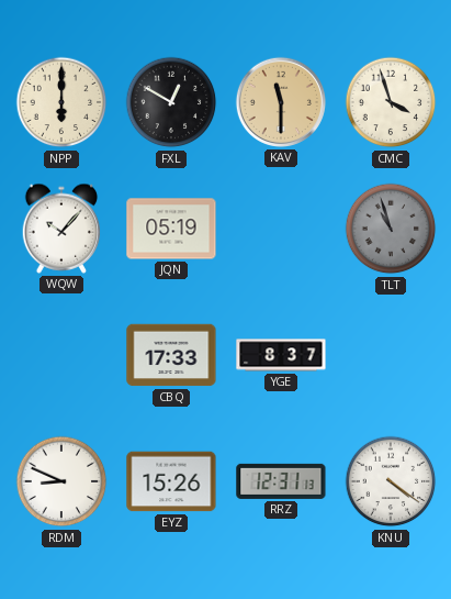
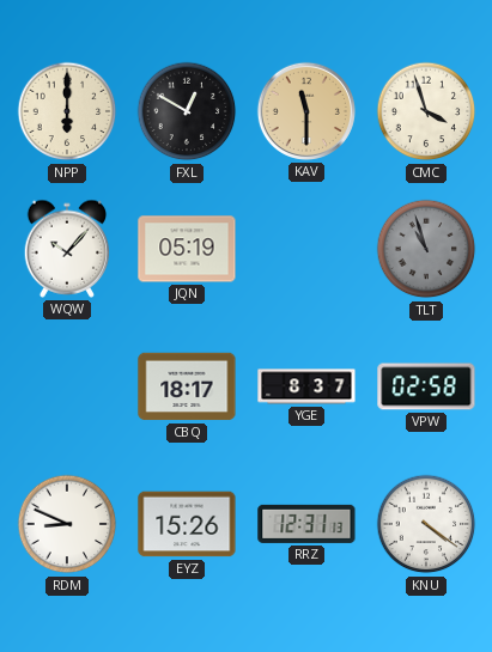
CBQ: 17:33 -> 18:17
VPW: none -> 02:58
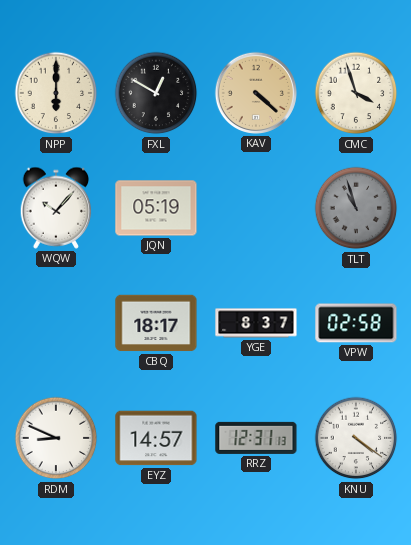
KAV: 11:30 -> 4:22
EYZ: 15:26 -> 14:57
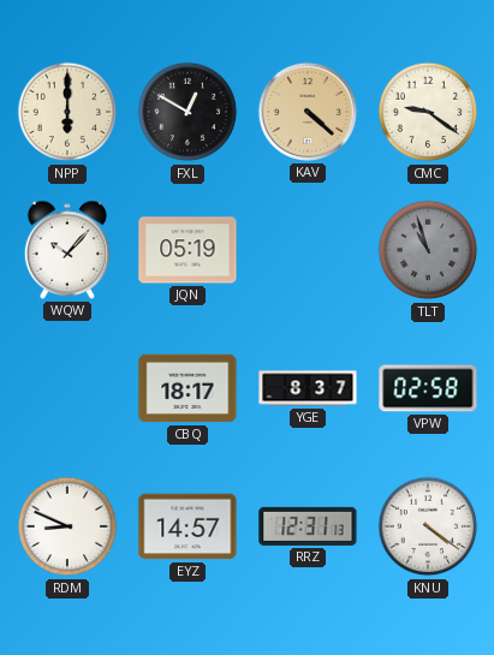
CMC: 3:57 -> 9:21
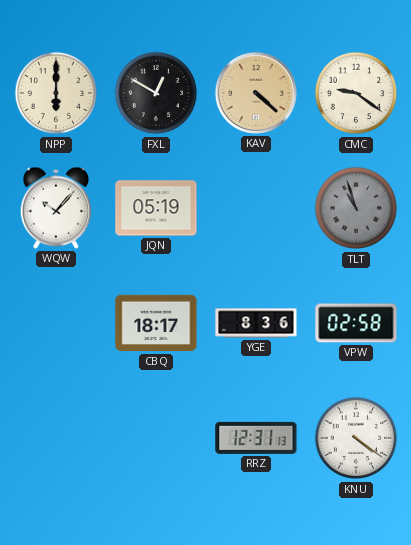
YGE: 8:37 -> 8:36
RDM: 8:49 -> none
EYZ: 14:57 -> none
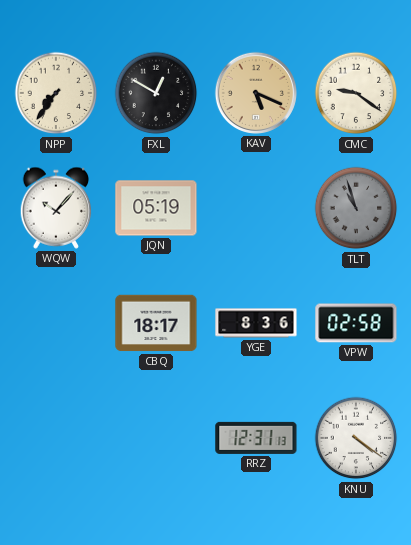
NPP: 6:00 -> 7:36
KAV: 4:22 -> 5:19
